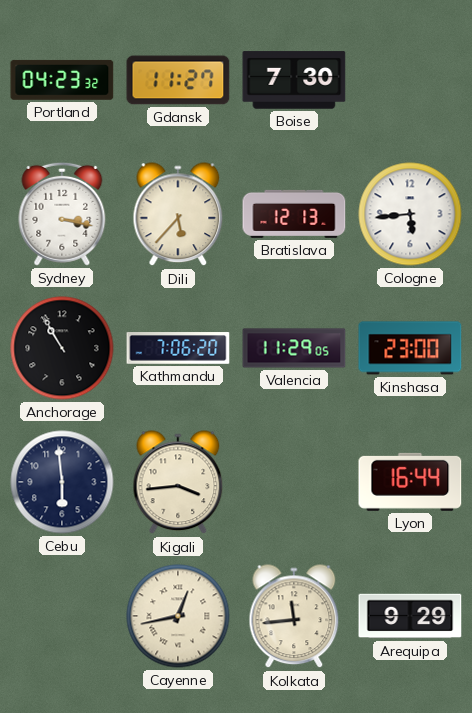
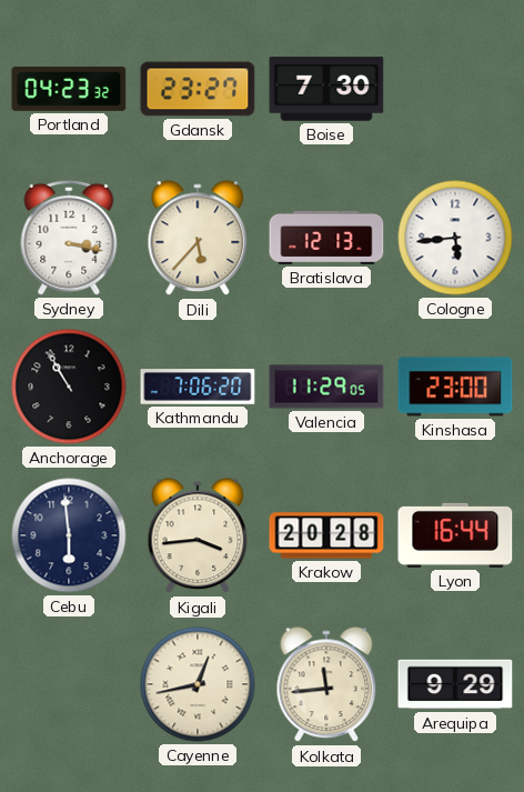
Gdansk: 11:27 -> 23:27
Krakow: none -> 20:28
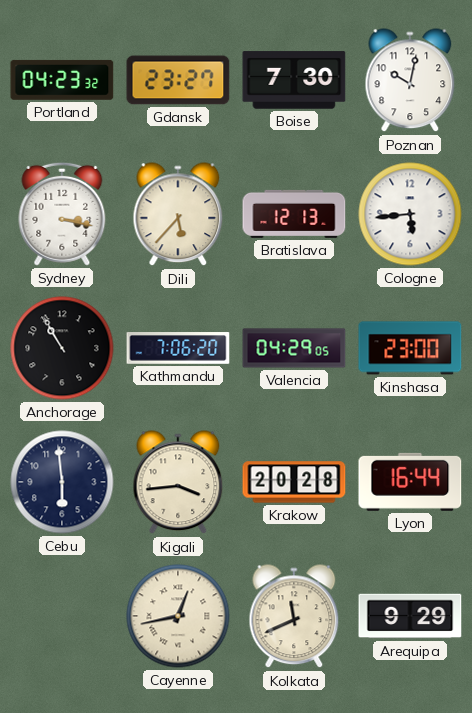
Poznan: none -> 10:02
Valencia: 11:29 -> 04:29
Kolkata: 11:44 -> 11:41
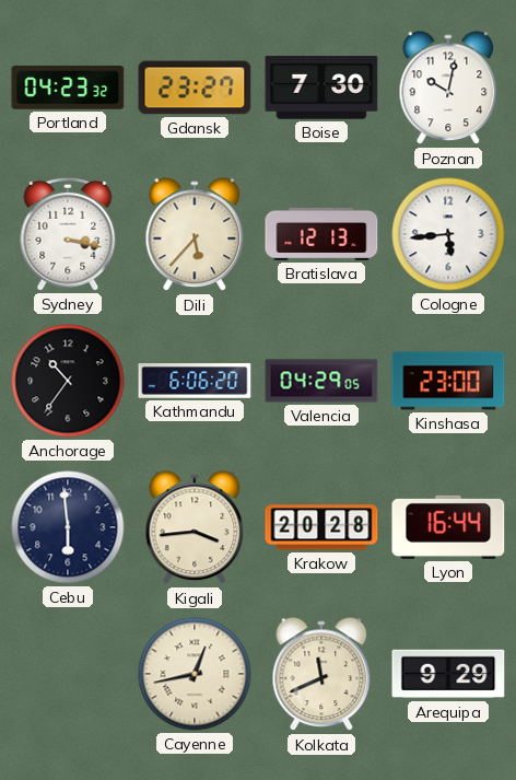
Anchorage: 10:55 -> 10:36
Kathmandu: 7:06 -> 6:06
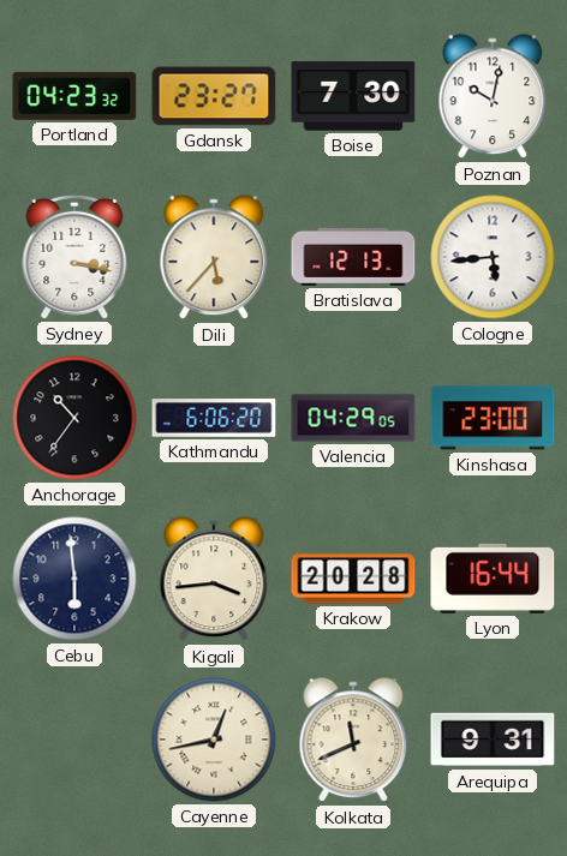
Arequipa: 9:29 -> 9:31
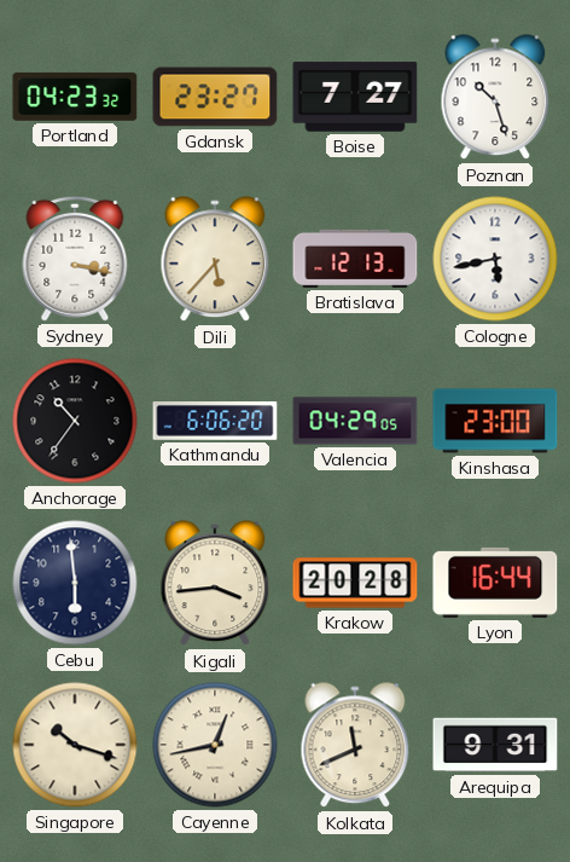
Boise: 7:30 -> 7:27
Poznan: 10:02 -> 10:27
Cologne: 5:44 -> 5:43
Singapore: none -> 10:18
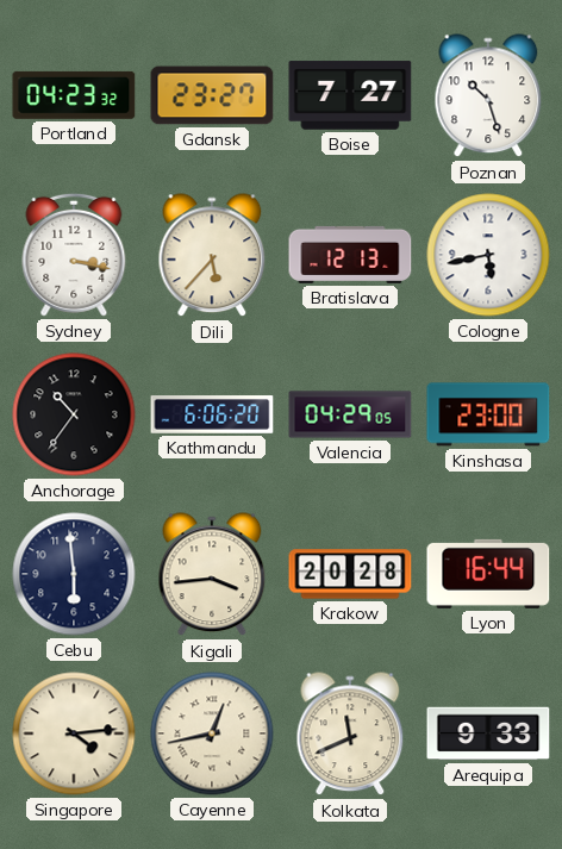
Singapore: 10:18 -> 4:14
Arequipa: 9:31 -> 9:33
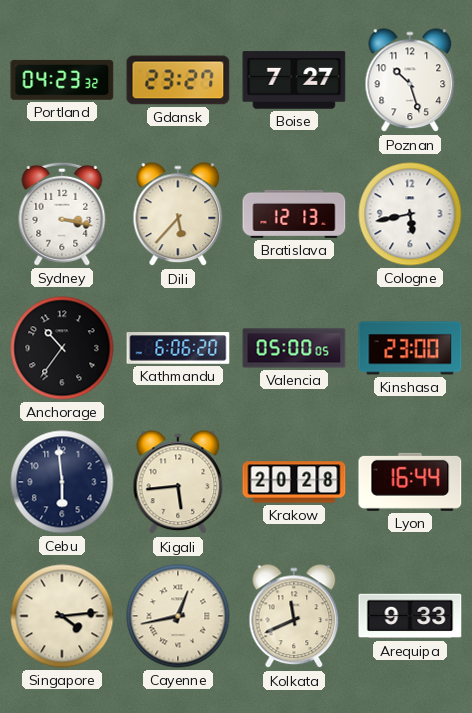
Valencia: 04:29 -> 05:00
Kigali: 3:44 -> 5:44
